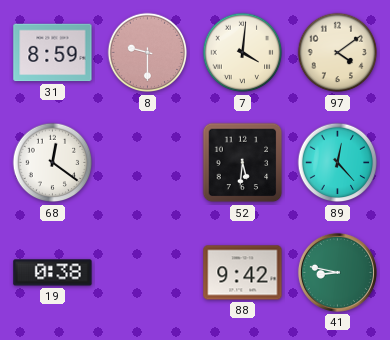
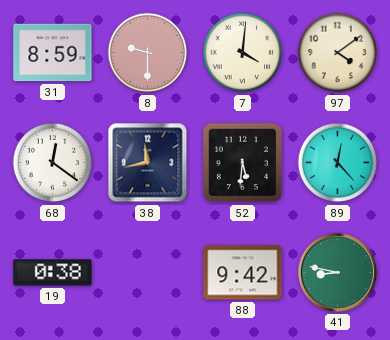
38: none -> 11:43
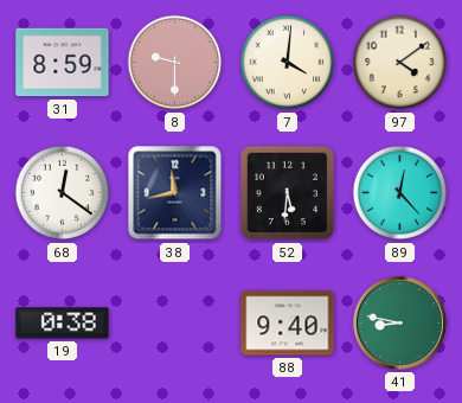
88: 9:42 -> 9:40
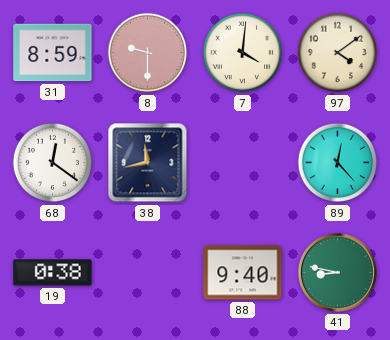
52: 5:31 -> none
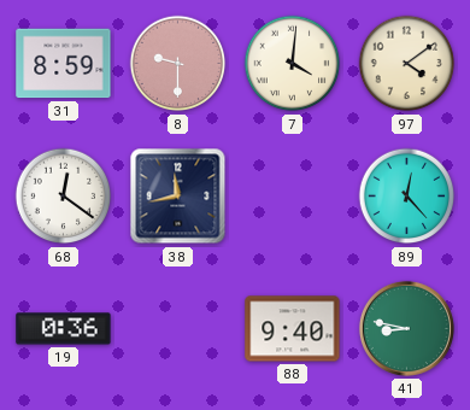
19: 0:38 -> 0:36
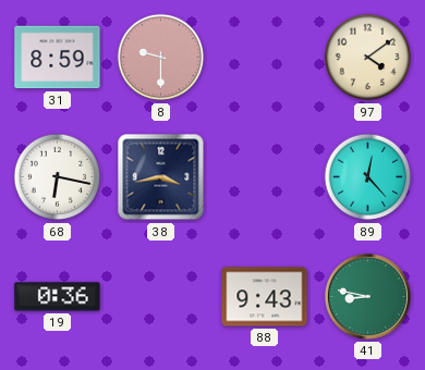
7: 4:01 -> none
68: 12:21 -> 6:17
38: 11:43 -> 3:43
88: 9:40 -> 9:43
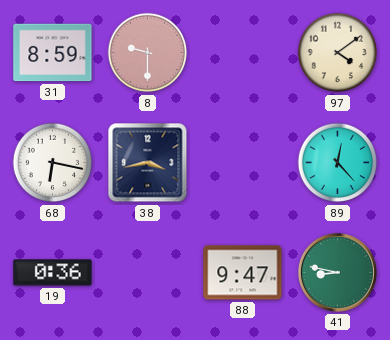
88: 9:43 -> 9:47
